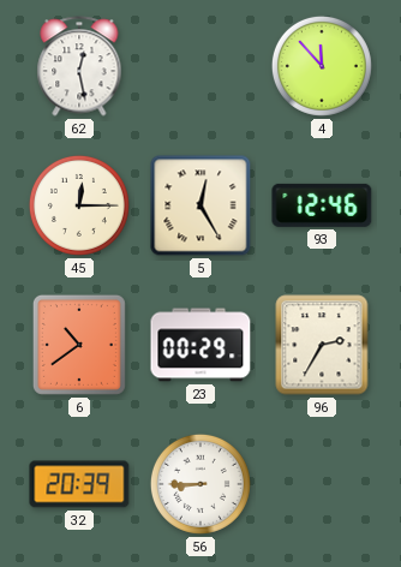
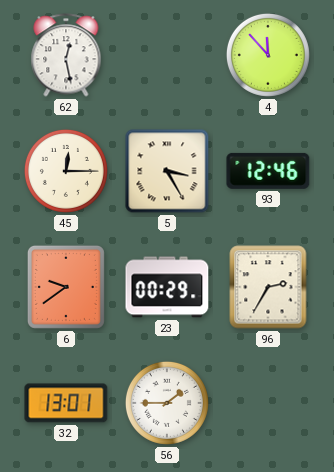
5: 12:25 -> 3:25
6: 10:39 -> 9:39
32: 20:39 -> 13:01
56: 8:45 -> 1:45
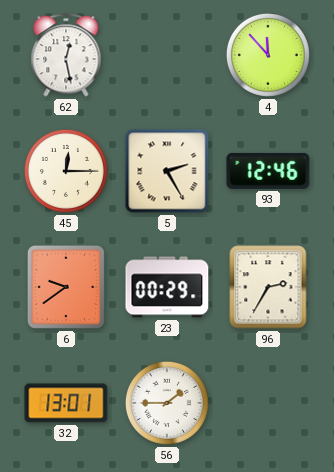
5: 3:25 -> 2:25
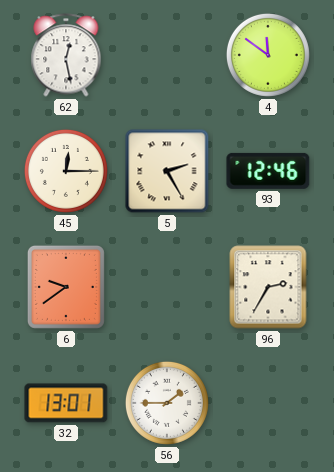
4: 11:53 -> 11:51
23: 00:29 -> none
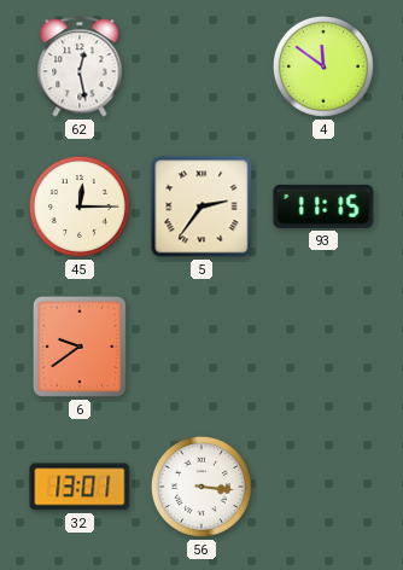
5: 2:25 -> 2:36
93: 12:46 -> 11:15
96: 2:35 -> none
56: 1:45 -> 3:16
